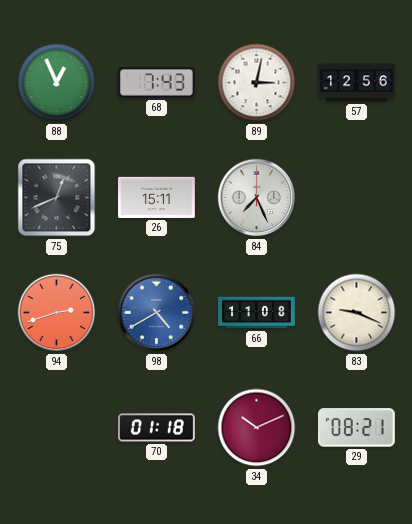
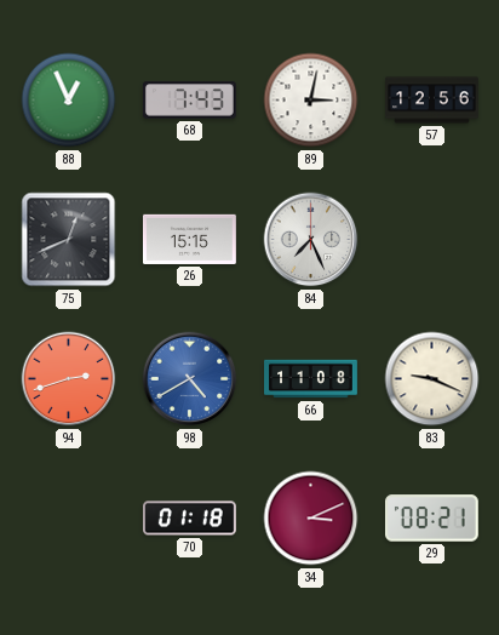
26: 15:11 -> 15:15
34: 10:11 -> 3:11
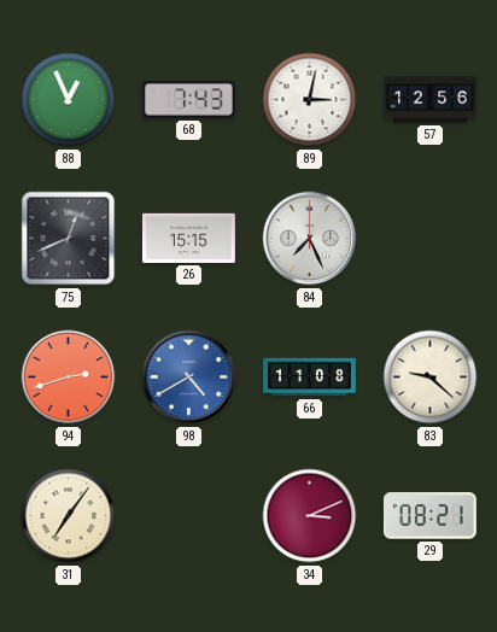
83: 9:19 -> 9:22
31: none -> 7:06
70: 01:18 -> none
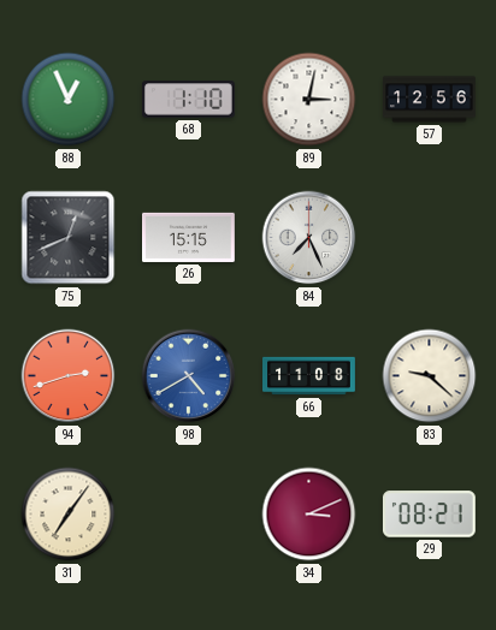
68: 7:43 -> 1:10
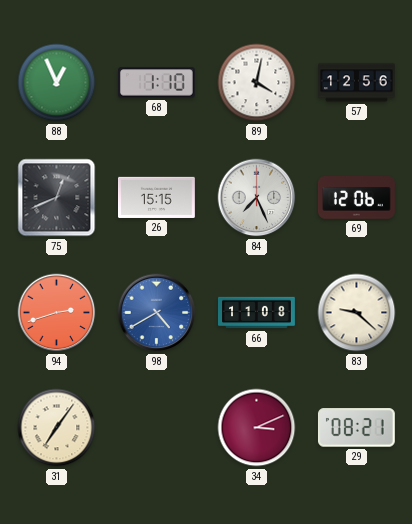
89: 3:02 -> 4:02
69: none -> 12:06
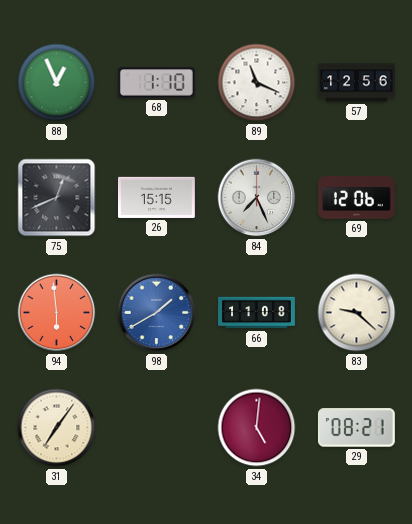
89: 4:02 -> 11:19
94: 2:42 -> 5:59
98: 4:40 -> 1:40
34: 3:11 -> 5:01
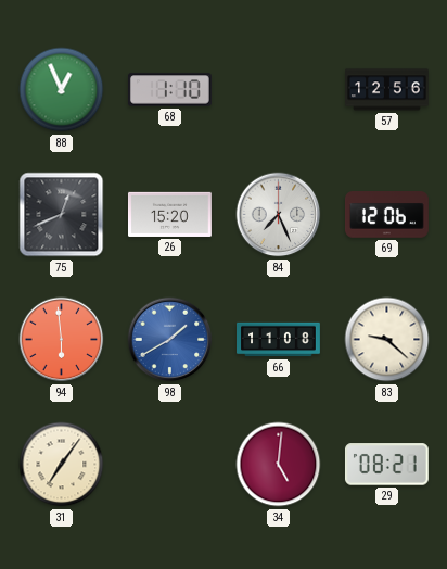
89: 11:19 -> none
26: 15:15 -> 15:20
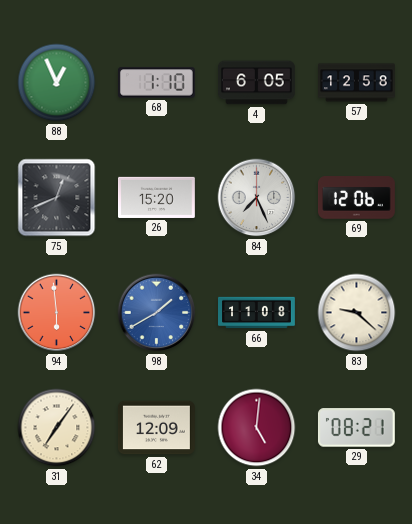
4: none -> 6:05
57: 12:56 -> 12:58
62: none -> 12:09
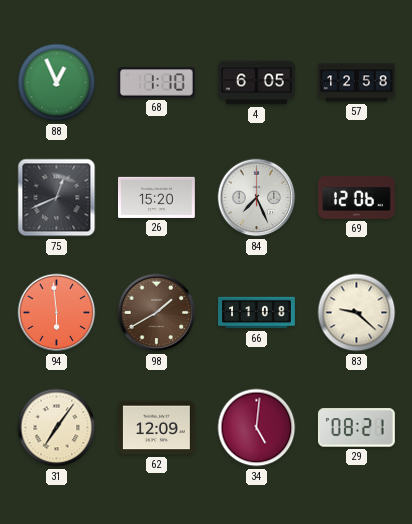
98 dial: blue -> brown
